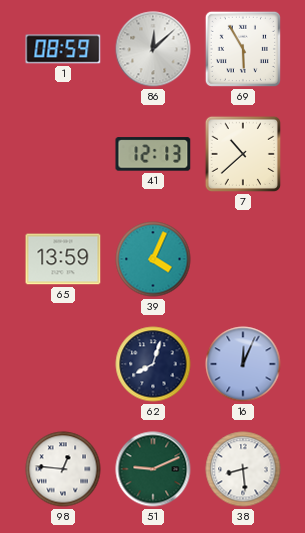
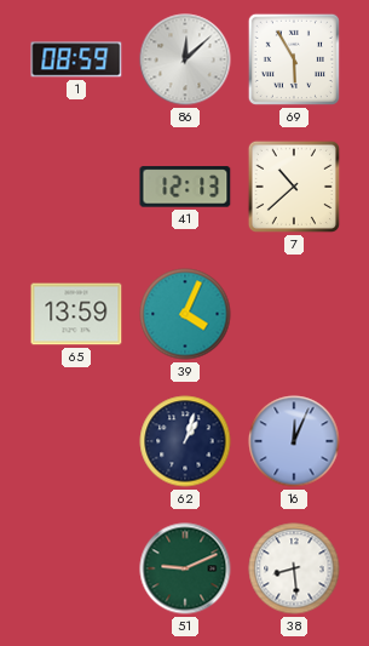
62: 8:03 -> 1:03
98: 12:46 -> none
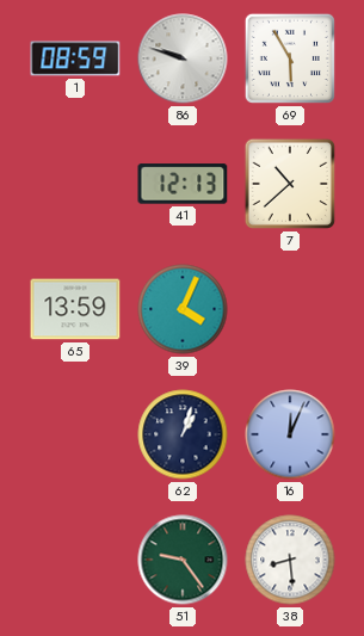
86: 12:08 -> 9:48
51: 9:11 -> 9:24
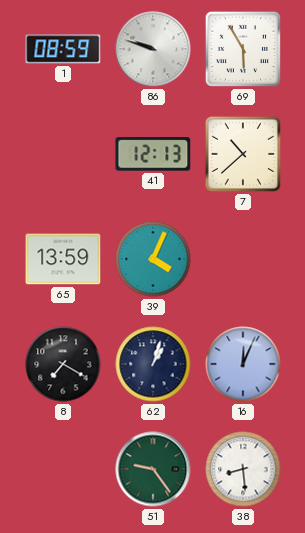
8: none -> 7:20
